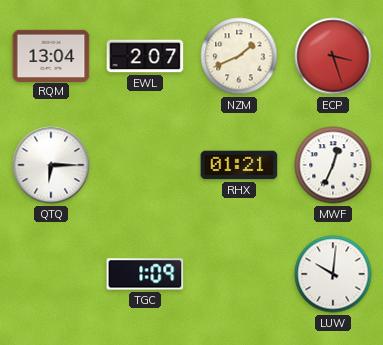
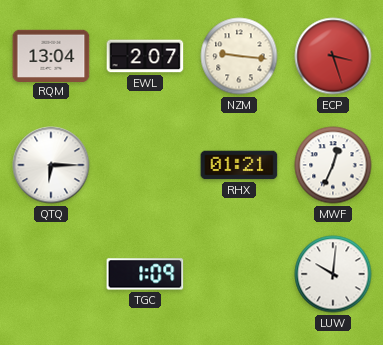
NZM: 1:41 -> 9:16
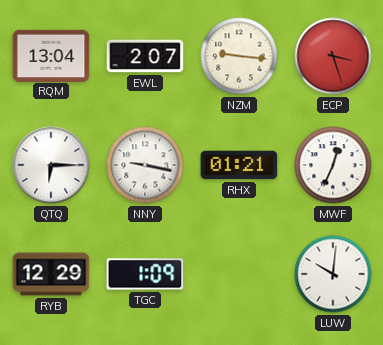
NNY: none -> 9:17
RYB: none -> 12:29
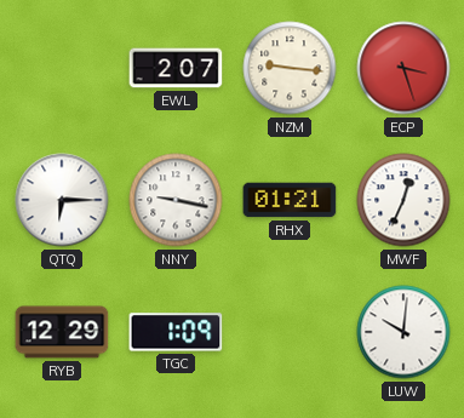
RQM: 13:04 -> none
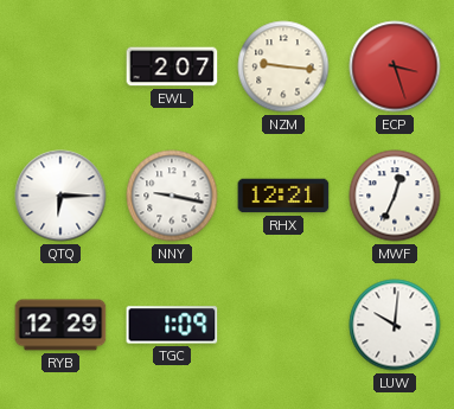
RHX: 01:21 -> 12:21
